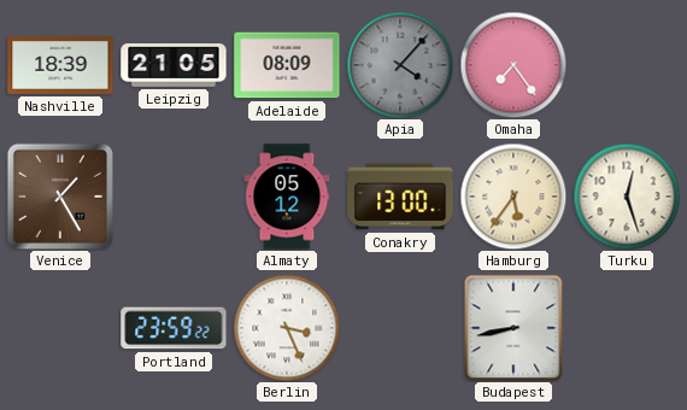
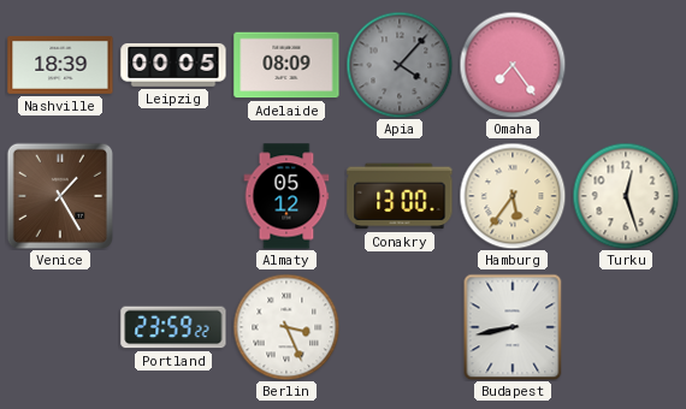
Leipzig: 21:05 -> 00:05
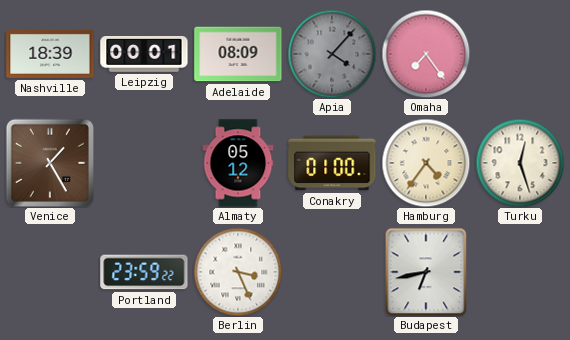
Leipzig: 00:05 -> 00:01
Conakry: 13:00 -> 01:00
Hamburg: 5:36 -> 4:36
Budapest: 8:43 -> 6:43
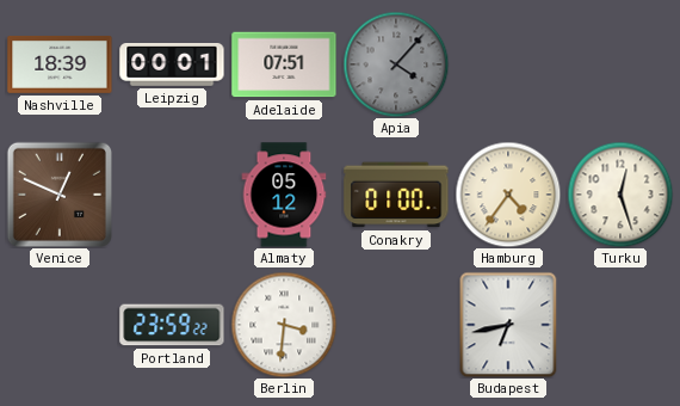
Adelaide: 08:09 -> 07:51
Omaha: 7:24 -> none
Venice: 1:25 -> 12:49
Berlin: 3:26 -> 3:31
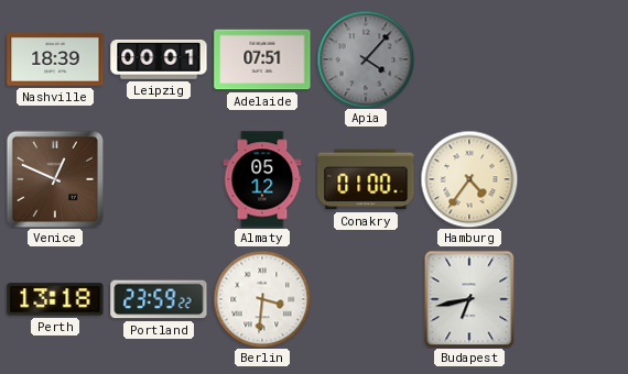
Turku: 12:27 -> none
Perth: none -> 13:18
